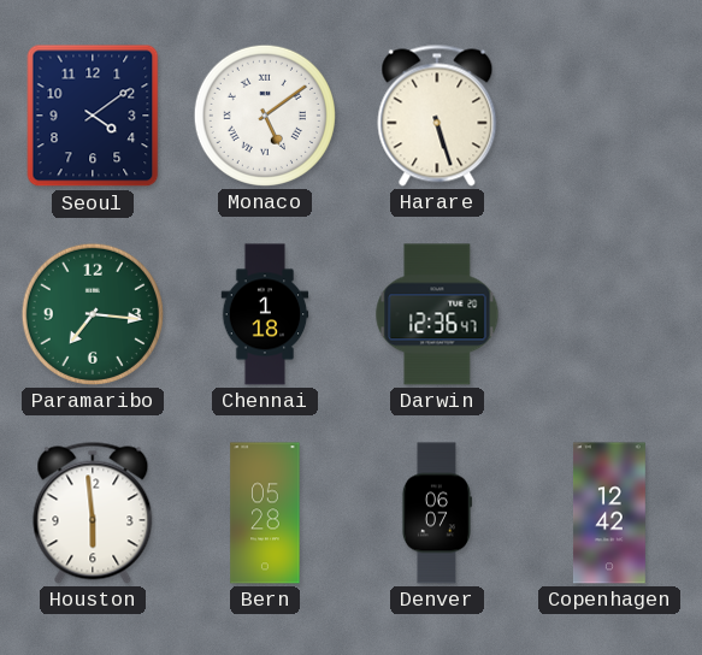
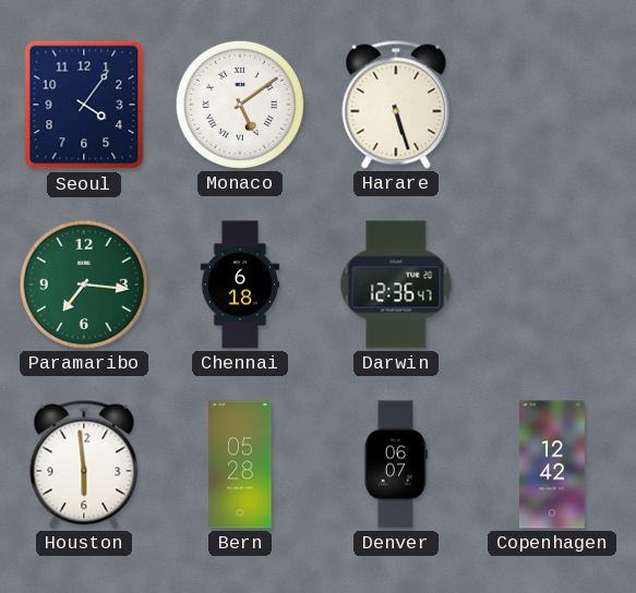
Seoul: 4:09 -> 4:06
Chennai: 1:18 -> 6:18
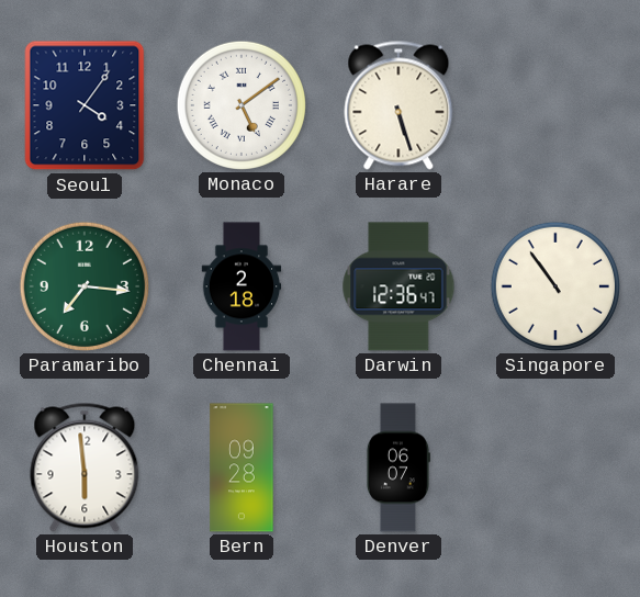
Chennai: 6:18 -> 2:18
Singapore: none -> 10:54
Bern: 05:28 -> 09:28
Copenhagen: 12:42 -> none
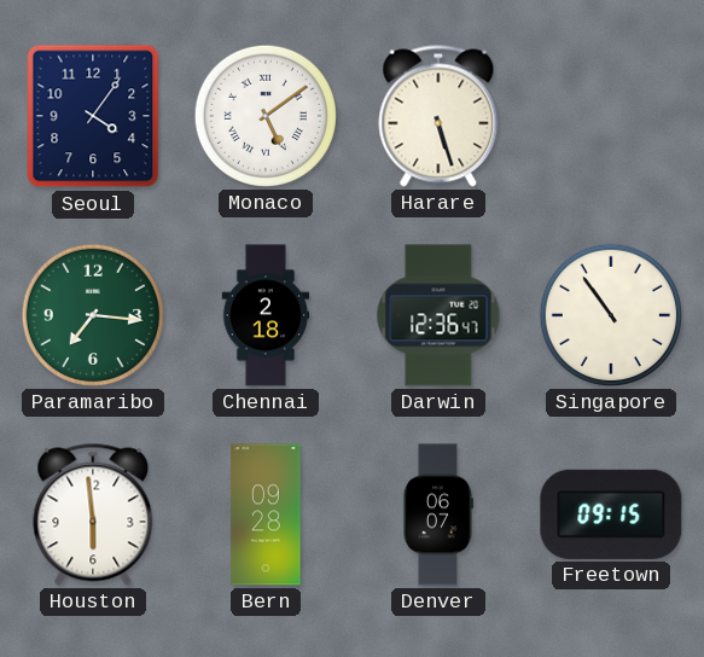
Freetown: none -> 09:15
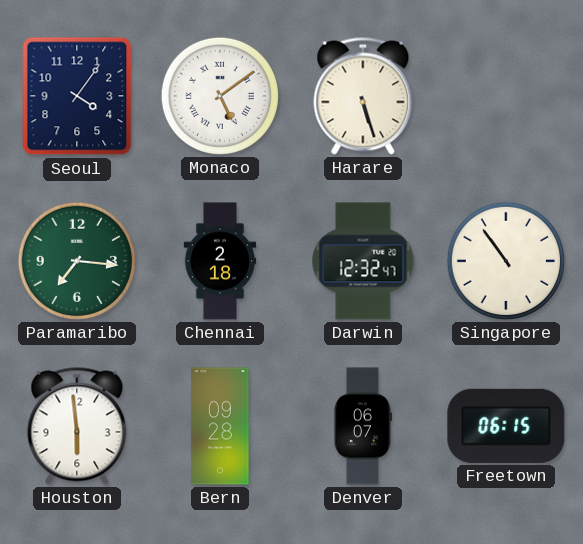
Darwin: 12:36 -> 12:32
Freetown: 09:15 -> 06:15
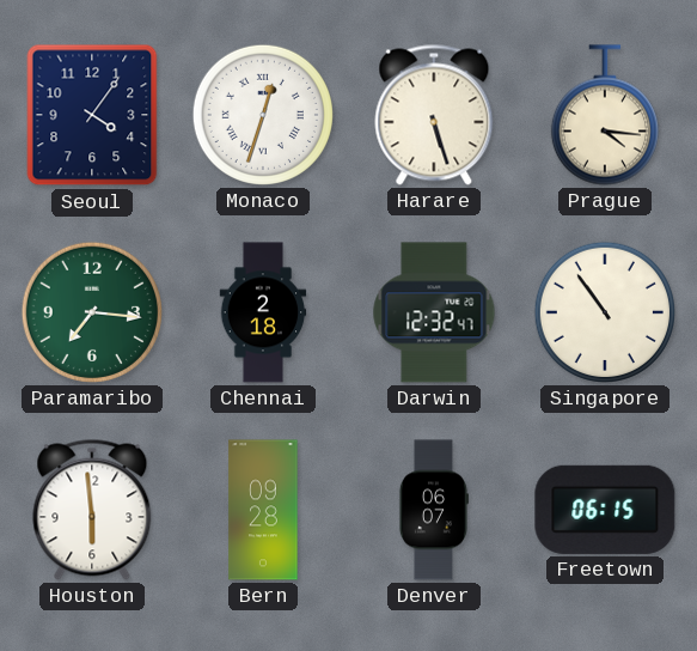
Monaco: 5:09 -> 12:33
Prague: none -> 4:16
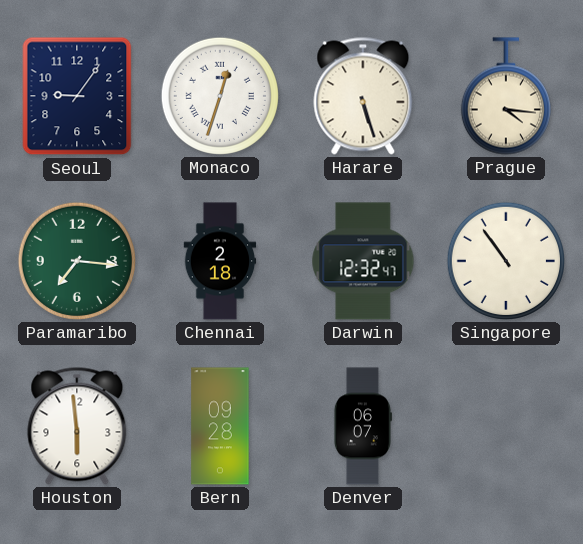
Seoul: 4:06 -> 9:06
Freetown: 06:15 -> none
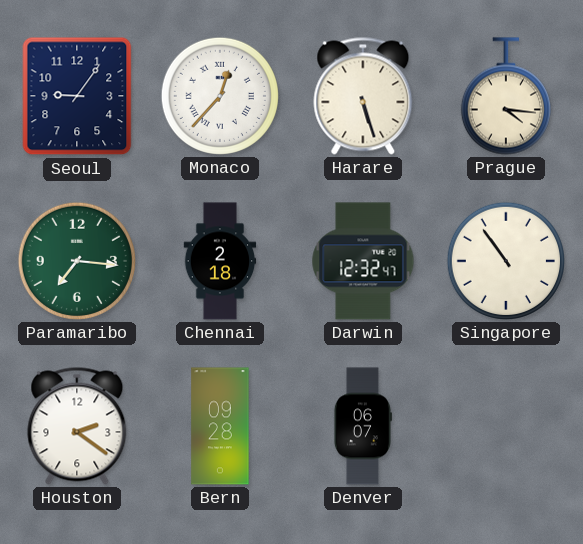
Monaco: 12:33 -> 12:37
Houston: 5:59 -> 2:21
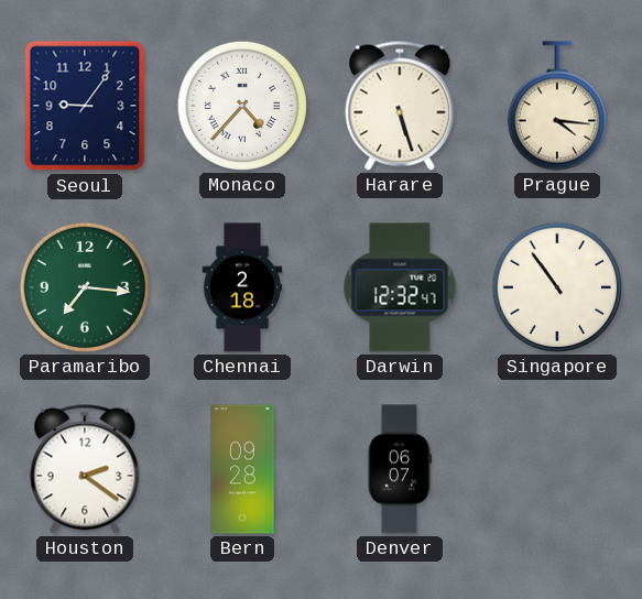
Monaco: 12:37 -> 4:37
